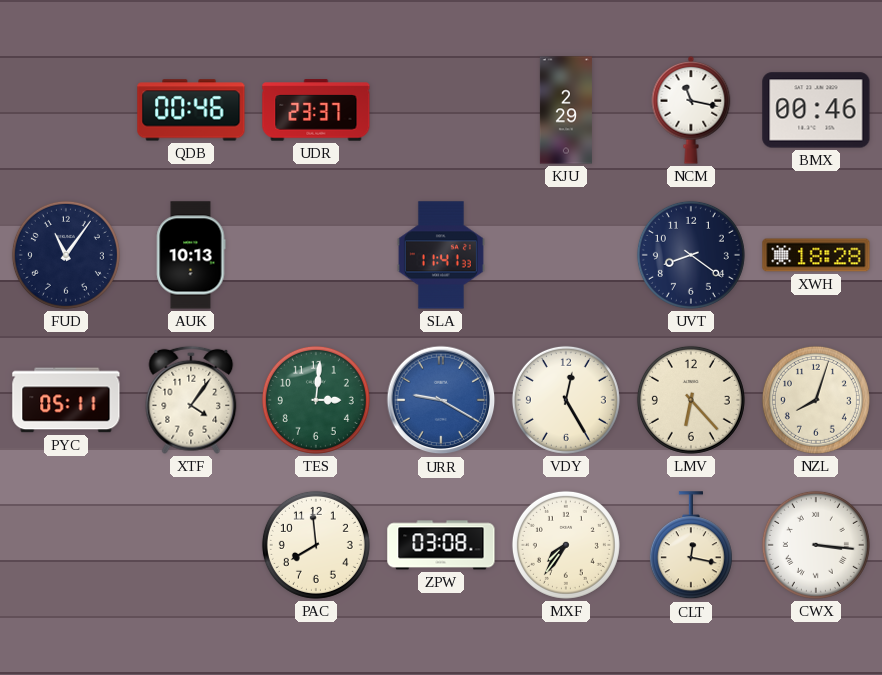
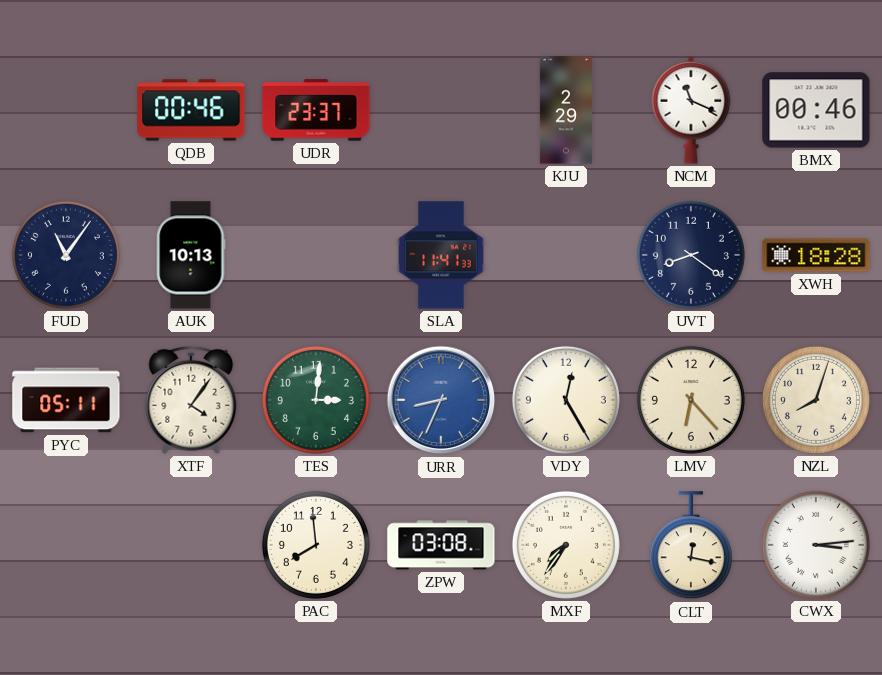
NCM: 11:17 -> 11:19
URR: 9:20 -> 8:34
CWX: 3:16 -> 3:14
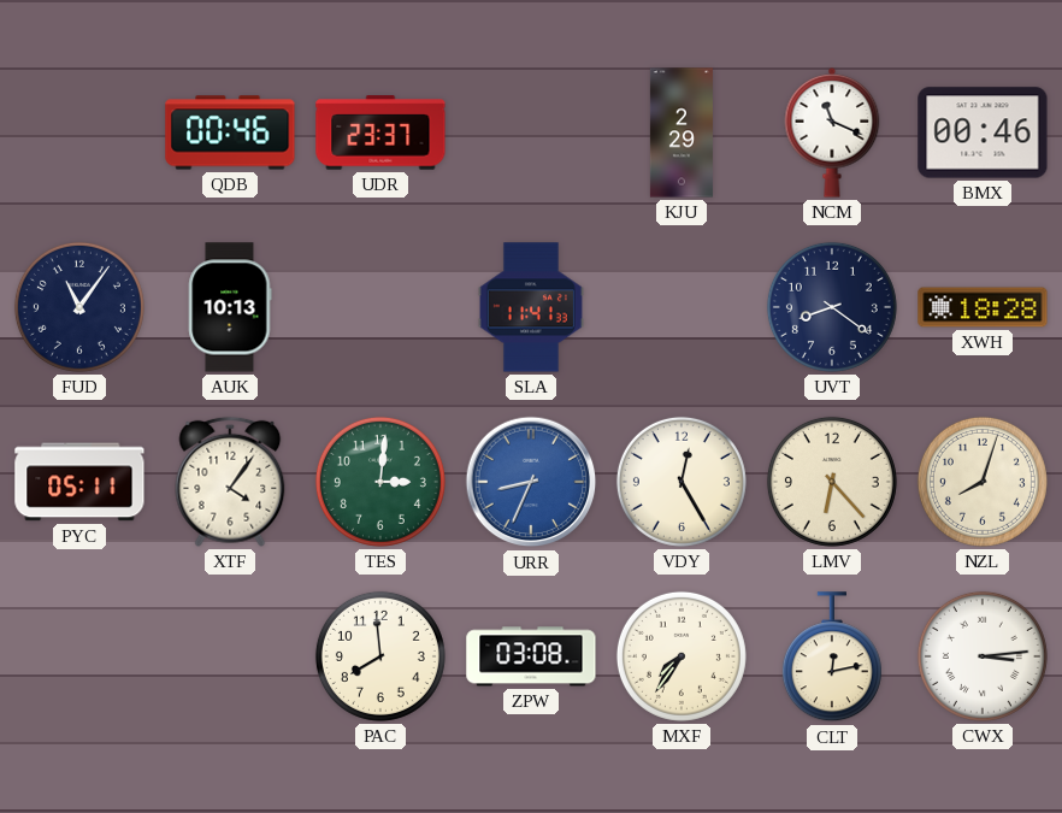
CLT: 12:17 -> 12:13
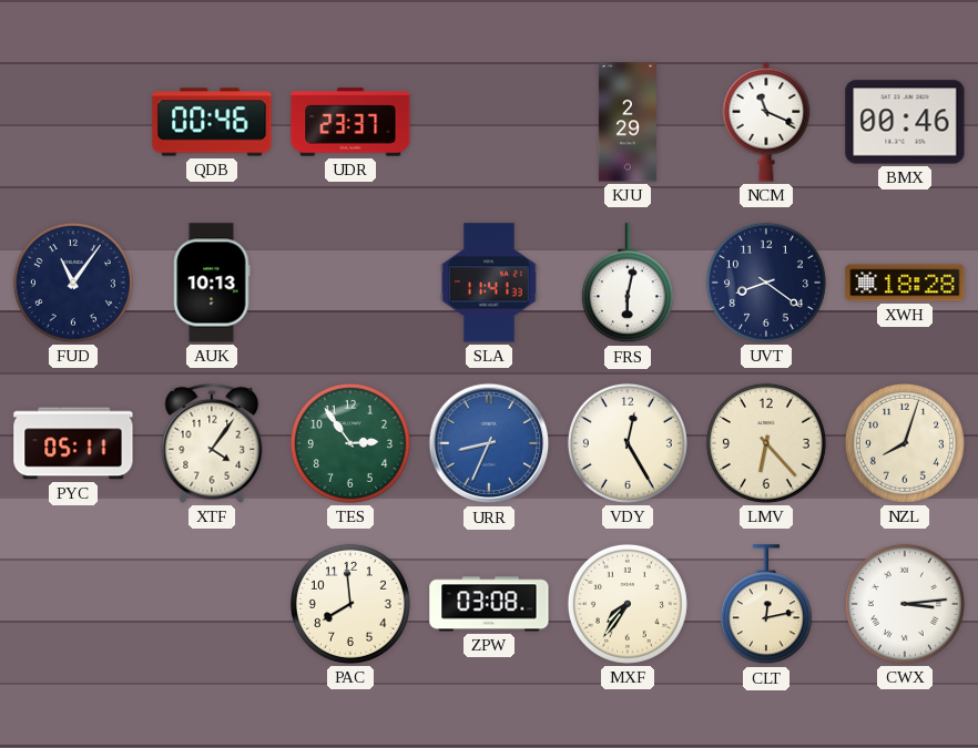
FRS: none -> 6:02
TES: 3:01 -> 2:54
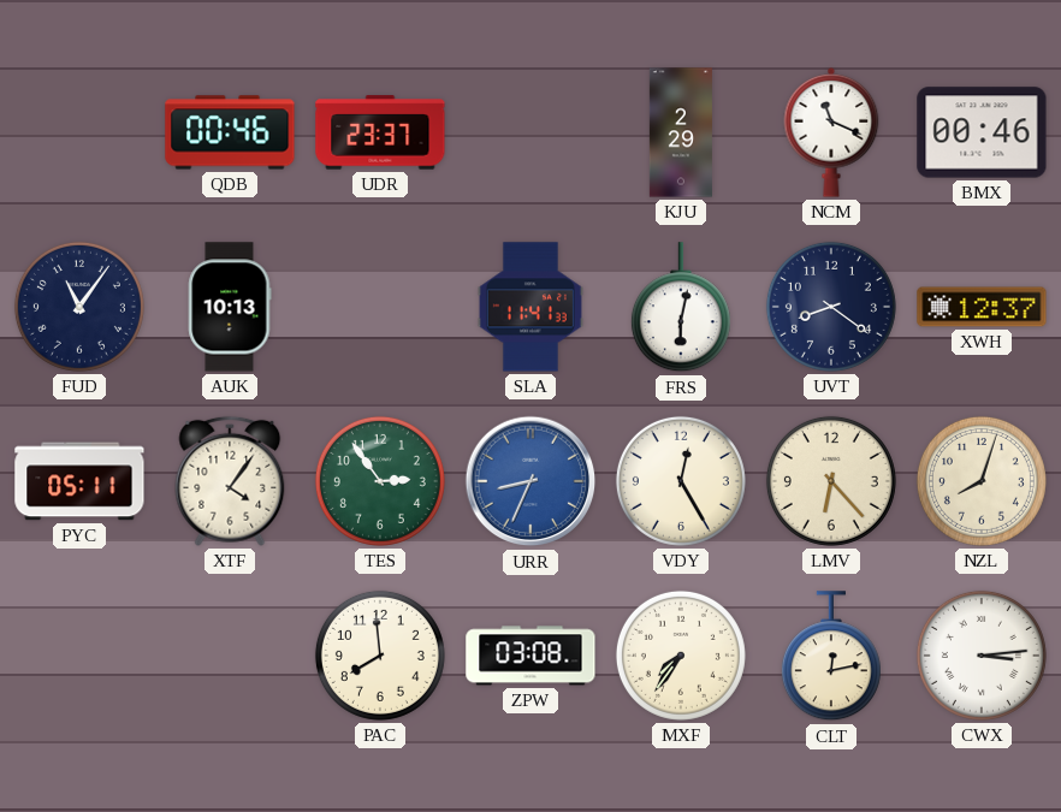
XWH: 18:28 -> 12:37
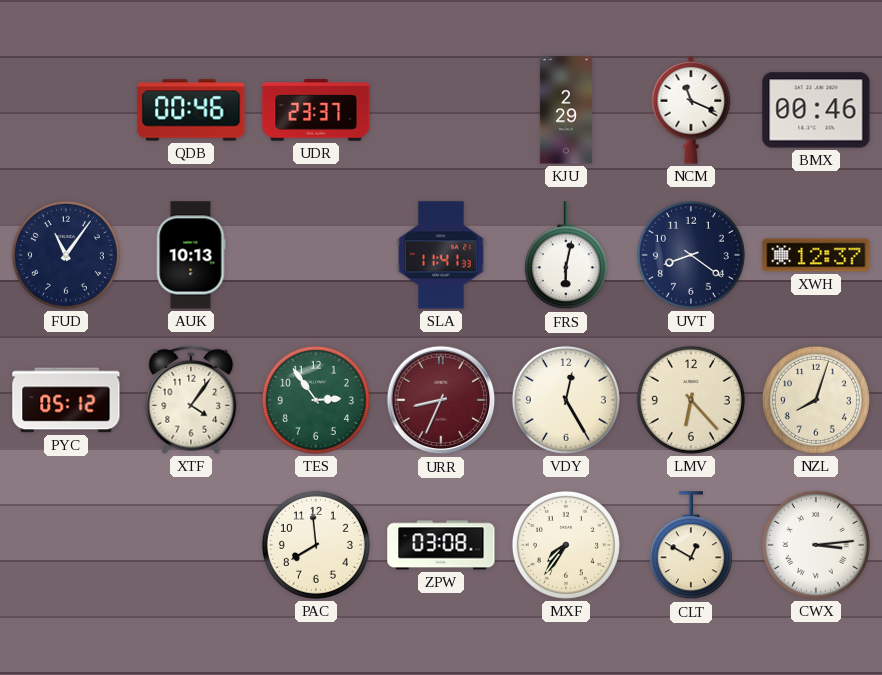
PYC: 05:11 -> 05:12
URR dial: blue -> burgundy
CLT: 12:13 -> 12:50
